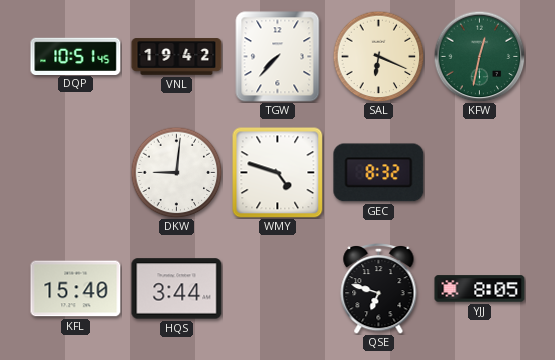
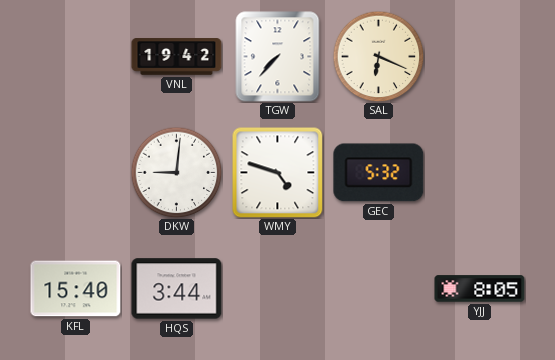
DQP: 10:51 -> none
KFW: 12:32 -> none
GEC: 8:32 -> 5:32
QSE: 6:48 -> none
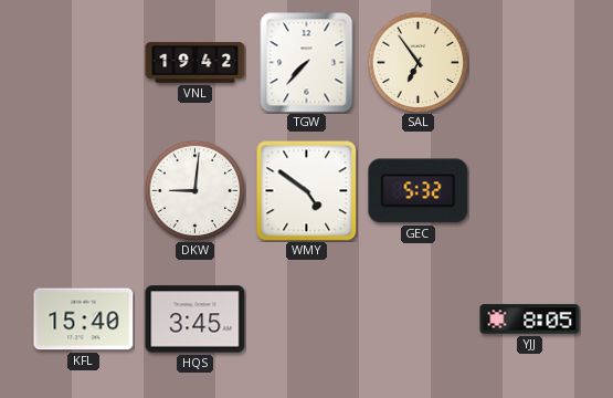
SAL: 6:19 -> 6:54
WMY: 4:48 -> 4:51
HQS: 3:44 -> 3:45
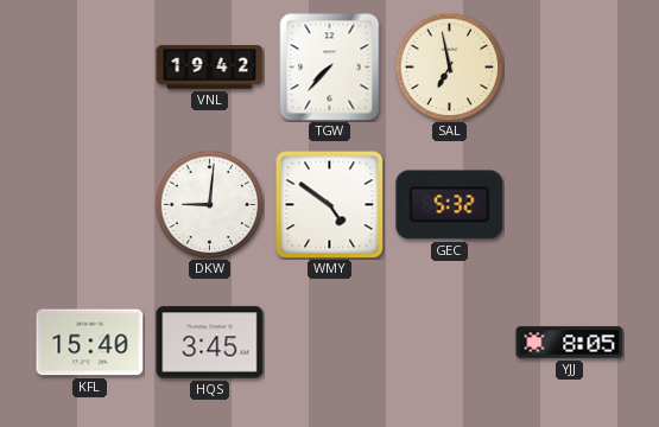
SAL: 6:54 -> 6:58
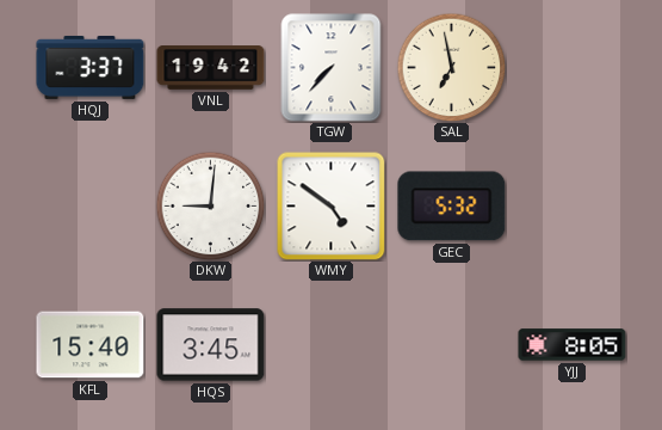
HQJ: none -> 3:37
